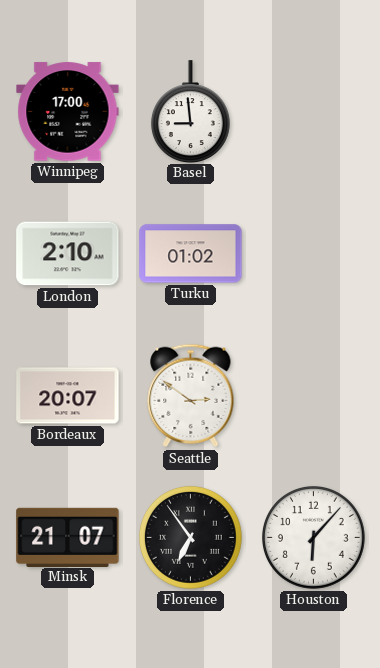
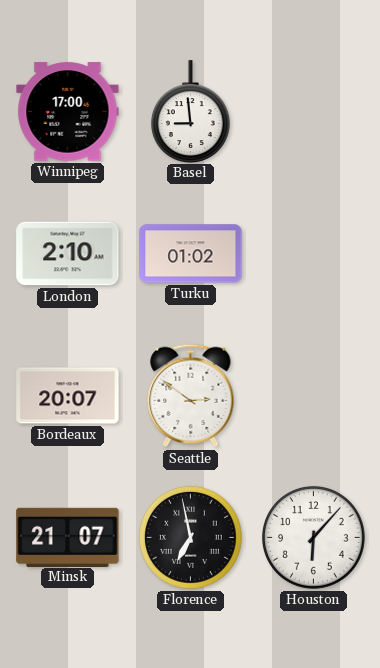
Florence: 6:54 -> 6:58
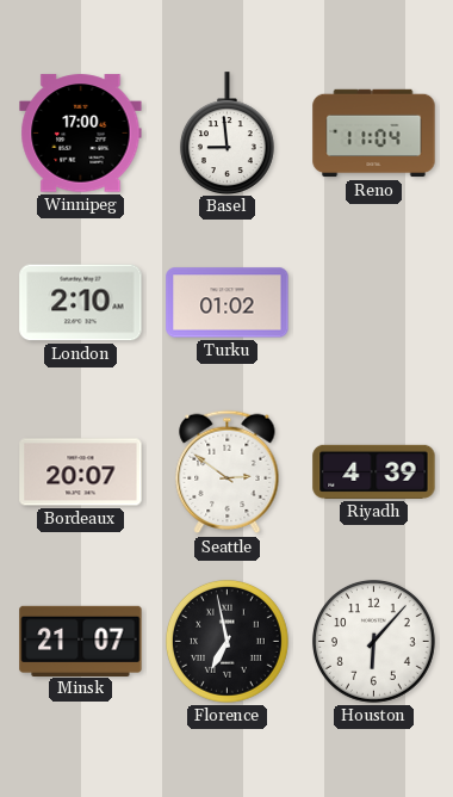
Reno: none -> 11:04
Riyadh: none -> 4:39
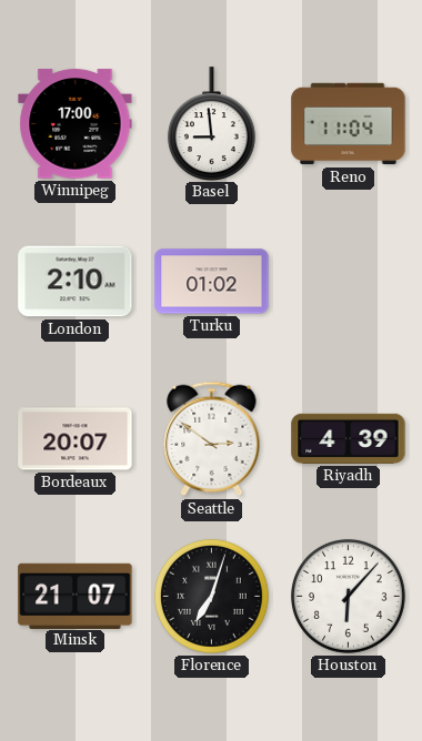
Florence: 6:58 -> 7:03
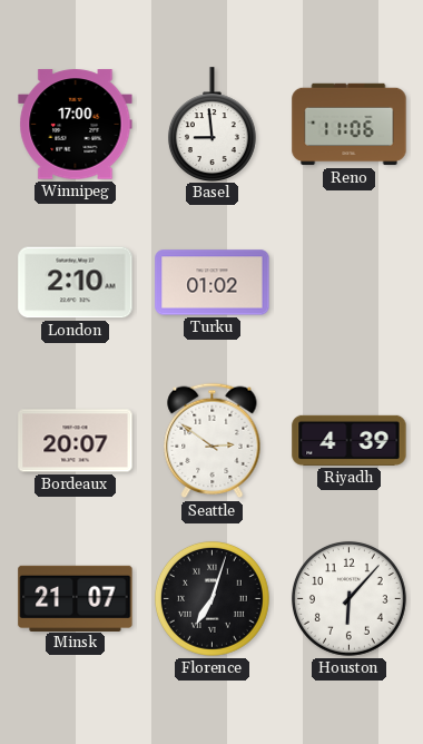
Reno: 11:04 -> 11:06
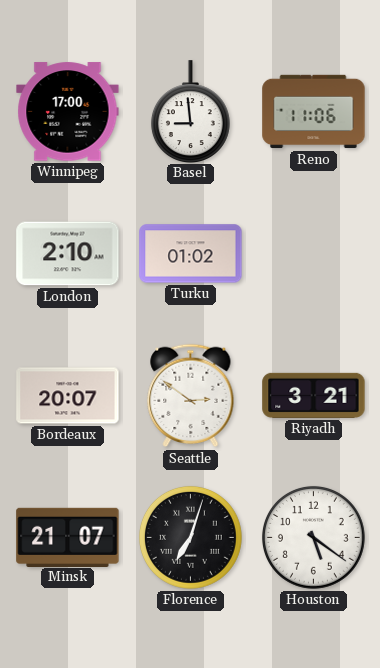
Riyadh: 4:39 -> 3:21
Houston: 6:07 -> 5:21
